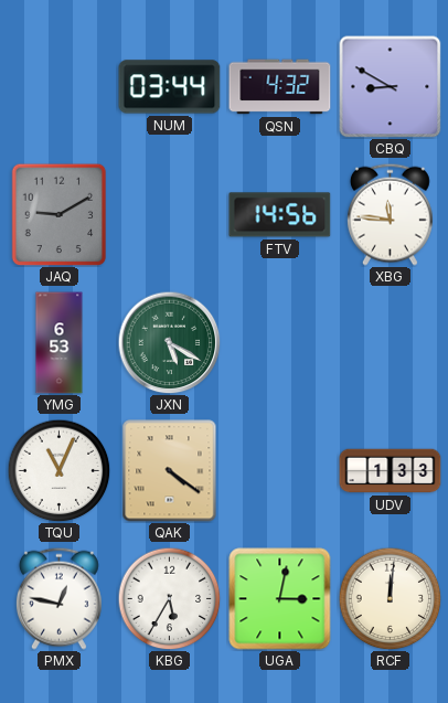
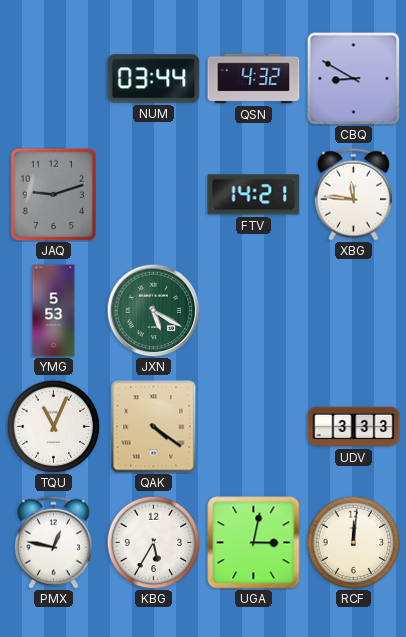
JAQ: 9:10 -> 9:12
FTV: 14:56 -> 14:21
YMG: 6:53 -> 5:53
UDV: 1:33 -> 3:33
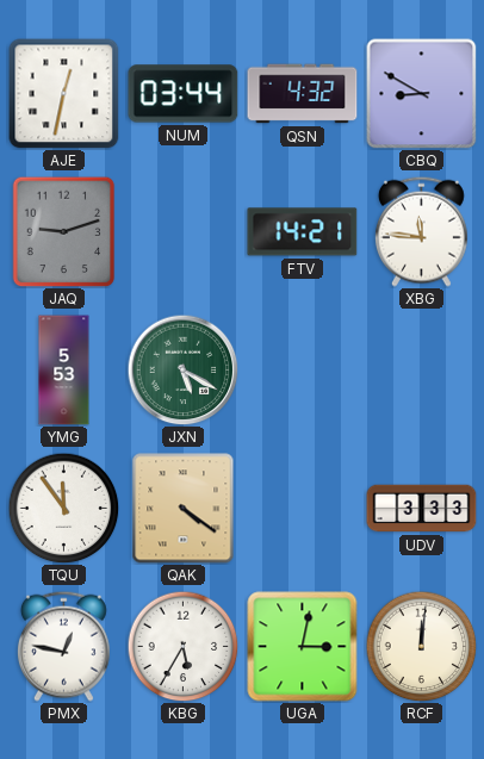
AJE: none -> 12:32
TQU: 11:04 -> 11:54
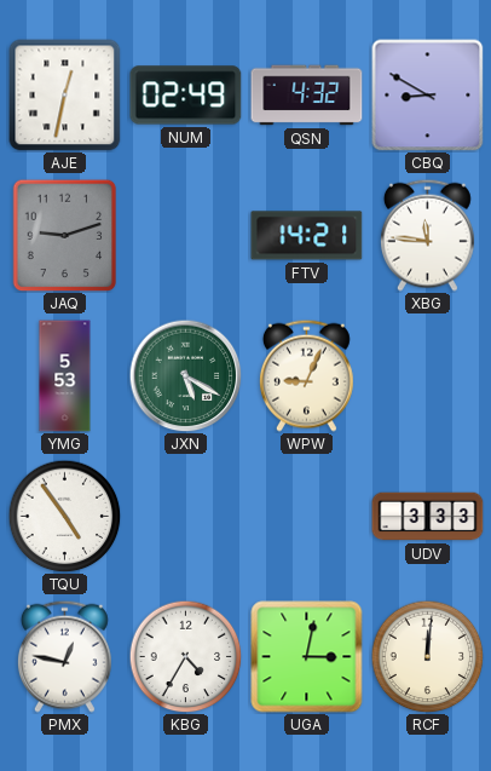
NUM: 03:44 -> 02:49
WPW: none -> 9:04
TQU: 11:54 -> 4:54
QAK: 4:21 -> none
KBG: 5:35 -> 4:35
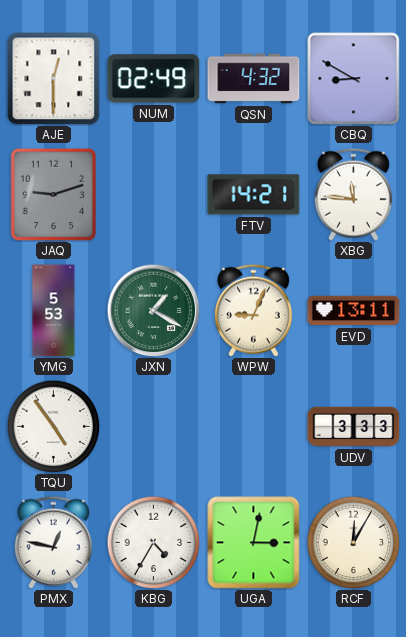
AJE: 12:32 -> 12:30
JXN: 5:20 -> 1:20
EVD: none -> 13:11
RCF: 12:01 -> 12:05
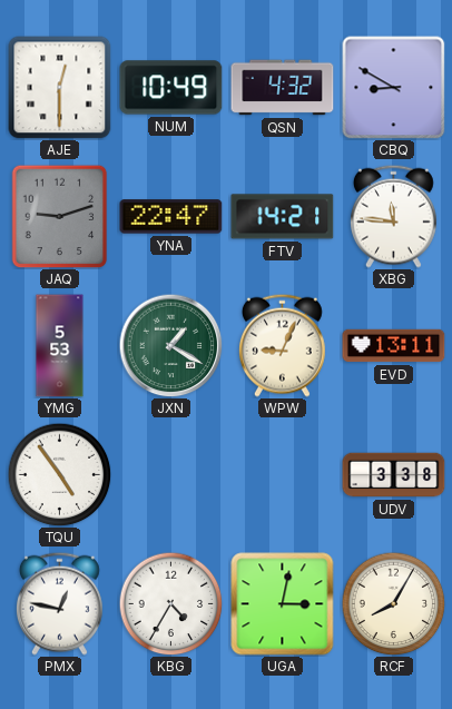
NUM: 02:49 -> 10:49
YNA: none -> 22:47
UDV: 3:33 -> 3:38
RCF: 12:05 -> 8:05
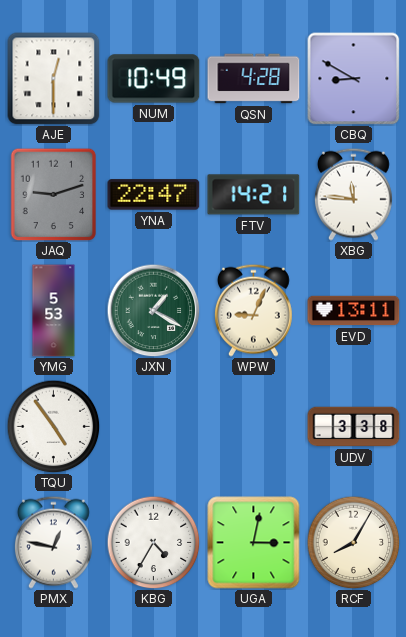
QSN: 4:32 -> 4:28
